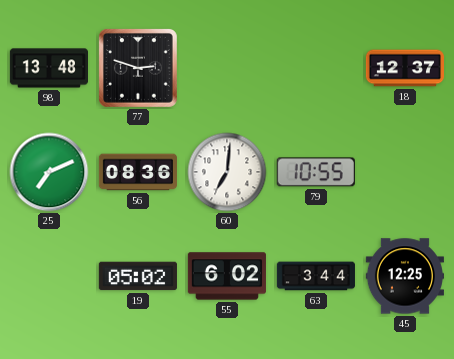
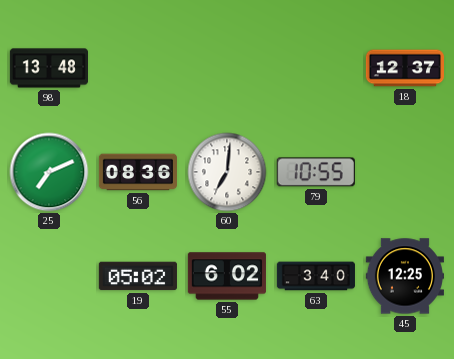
77: 2:48 -> none
63: 3:44 -> 3:40
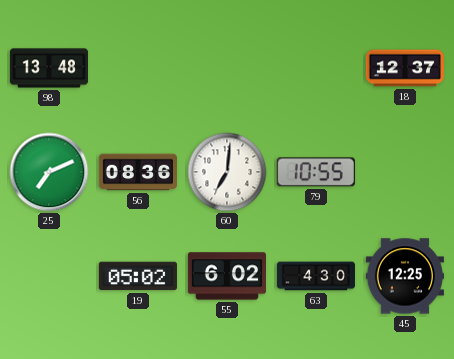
63: 3:40 -> 4:30
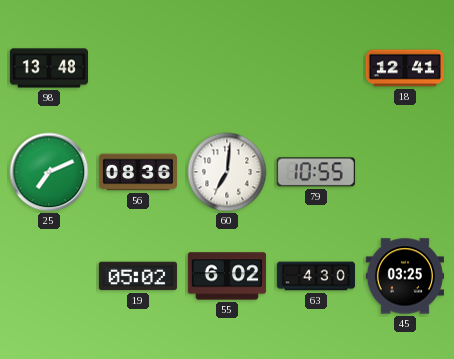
18: 12:37 -> 12:41
45: 12:25 -> 03:25
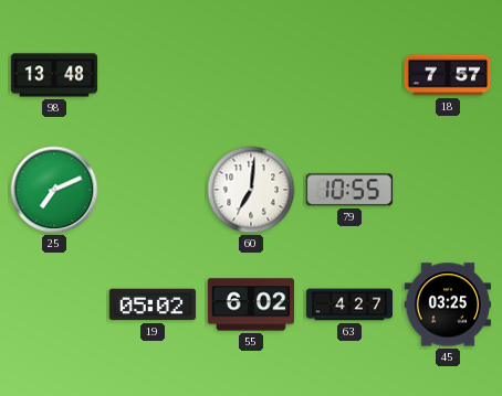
18: 12:41 -> 7:57
56: 08:36 -> none
63: 4:30 -> 4:27
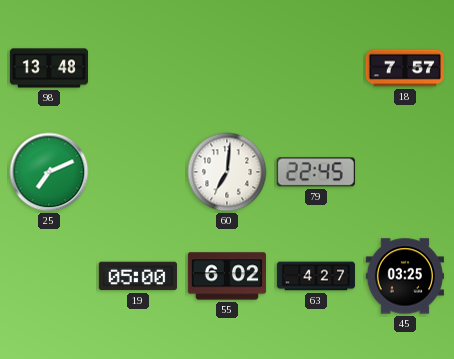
79: 10:55 -> 22:45
19: 05:02 -> 05:00
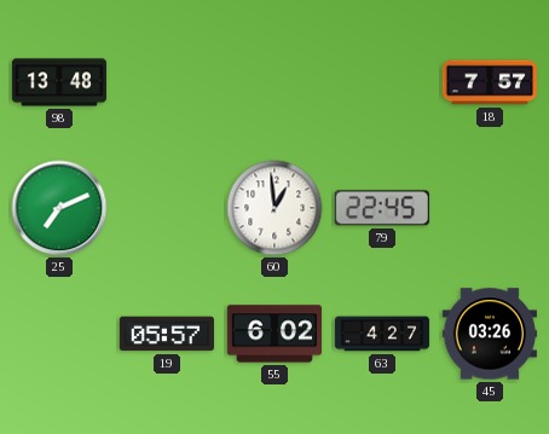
60: 7:01 -> 12:59
19: 05:00 -> 05:57
45: 03:25 -> 03:26
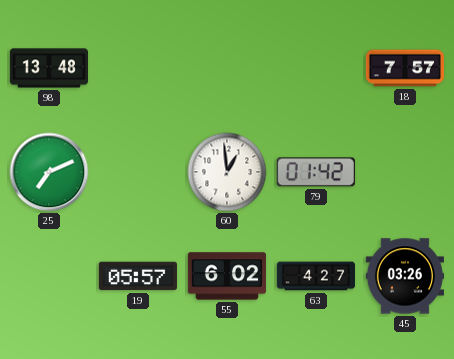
79: 22:45 -> 01:42
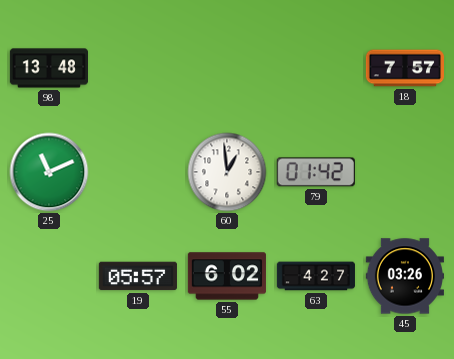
25: 7:11 -> 11:11
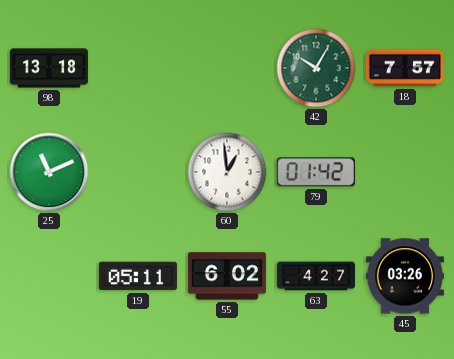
98: 13:48 -> 13:18
42: none -> 10:05
19: 05:57 -> 05:11
